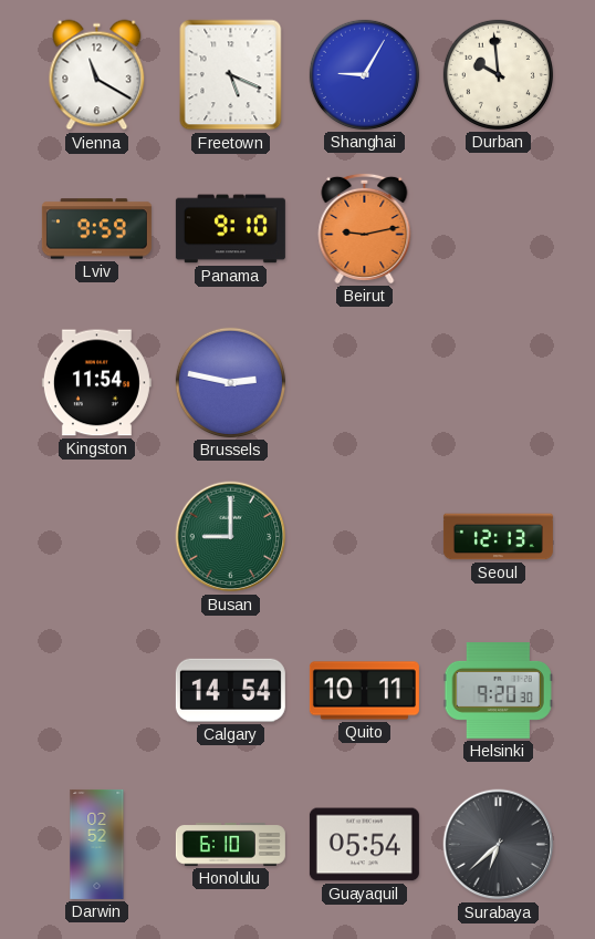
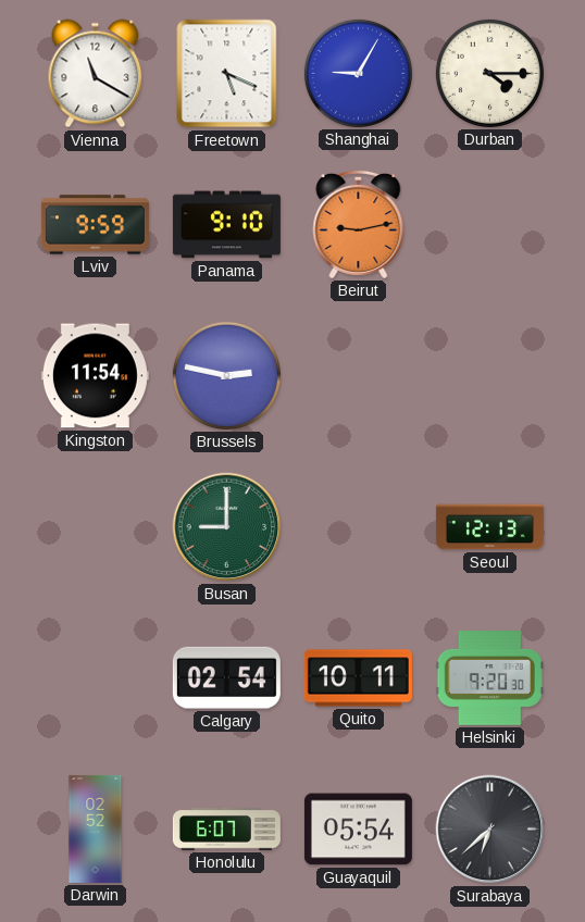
Durban: 9:59 -> 4:15
Calgary: 14:54 -> 02:54
Honolulu: 6:10 -> 6:07
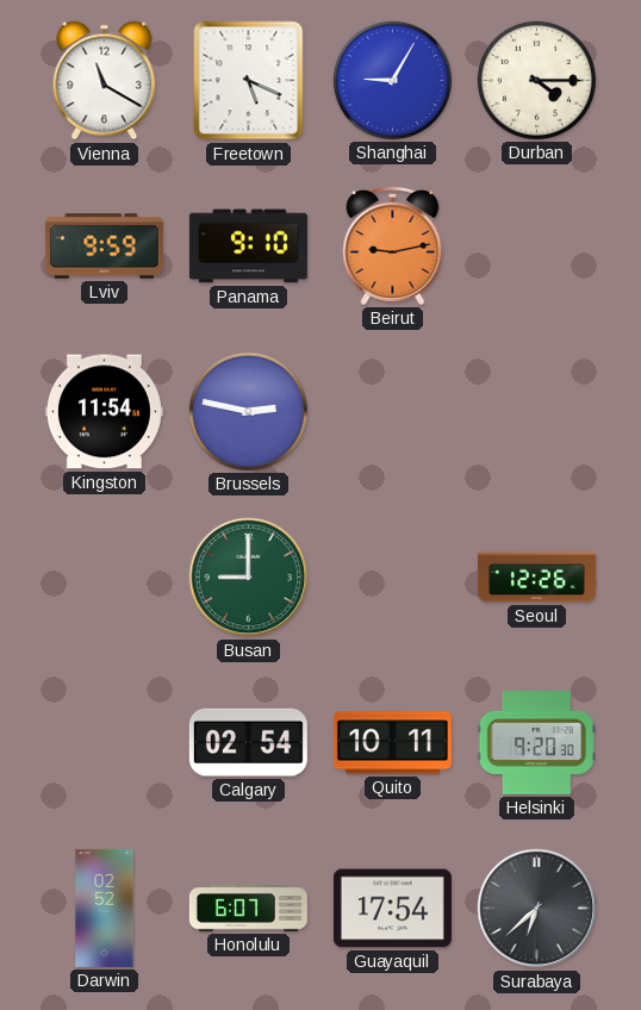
Seoul: 12:13 -> 12:26
Guayaquil: 05:54 -> 17:54
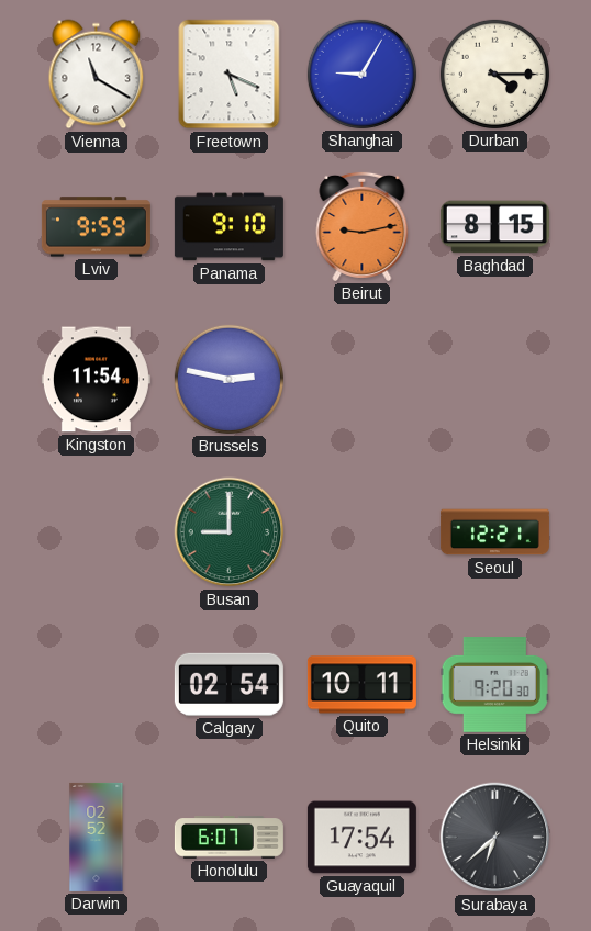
Baghdad: none -> 8:15
Seoul: 12:26 -> 12:21
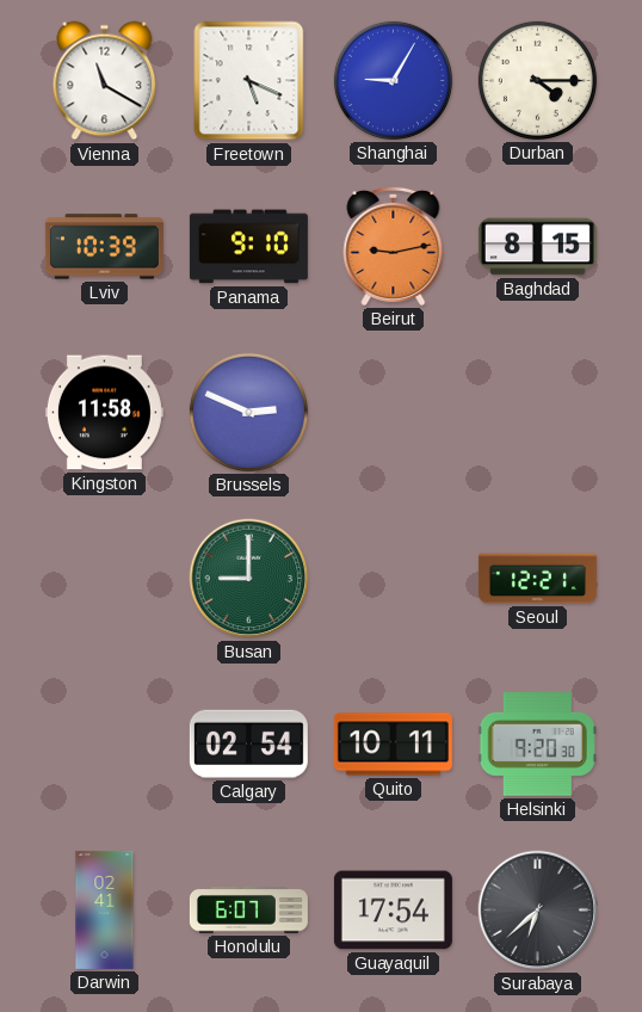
Lviv: 9:59 -> 10:39
Kingston: 11:54 -> 11:58
Brussels: 2:47 -> 2:49
Darwin: 02:52 -> 02:41
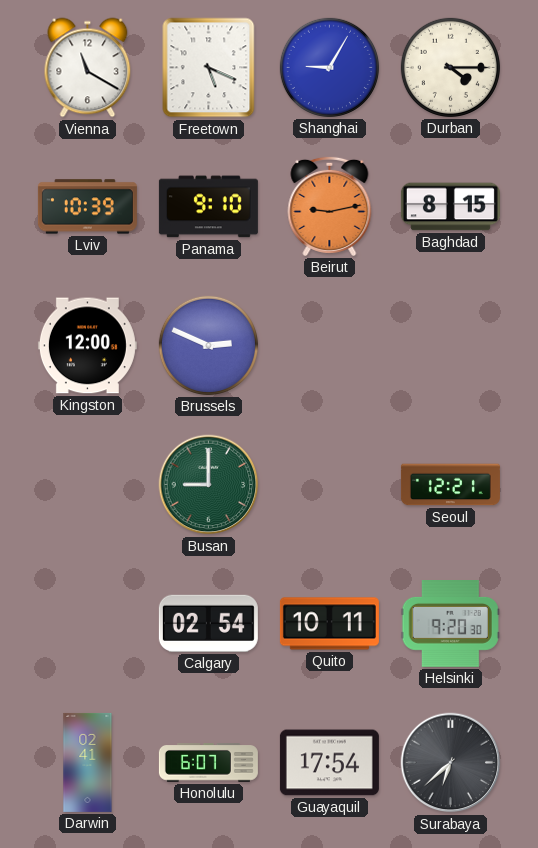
Kingston: 11:58 -> 12:00
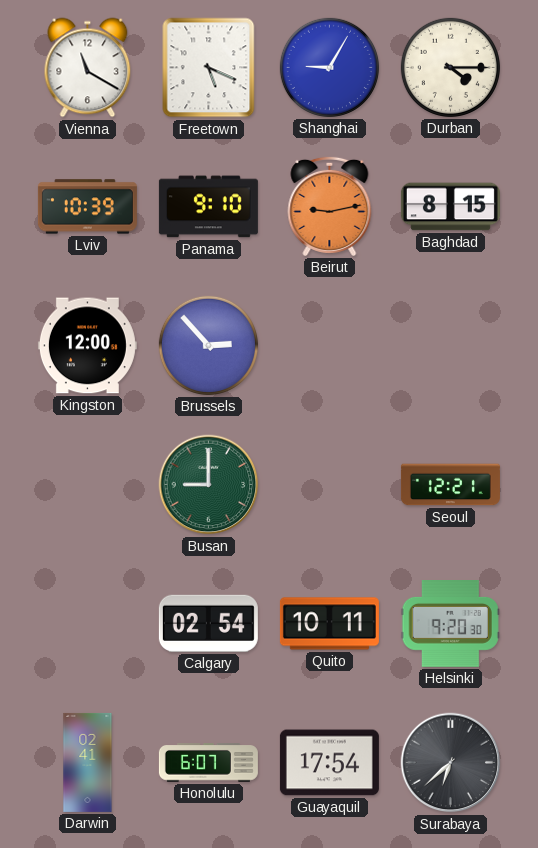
Brussels: 2:49 -> 2:53
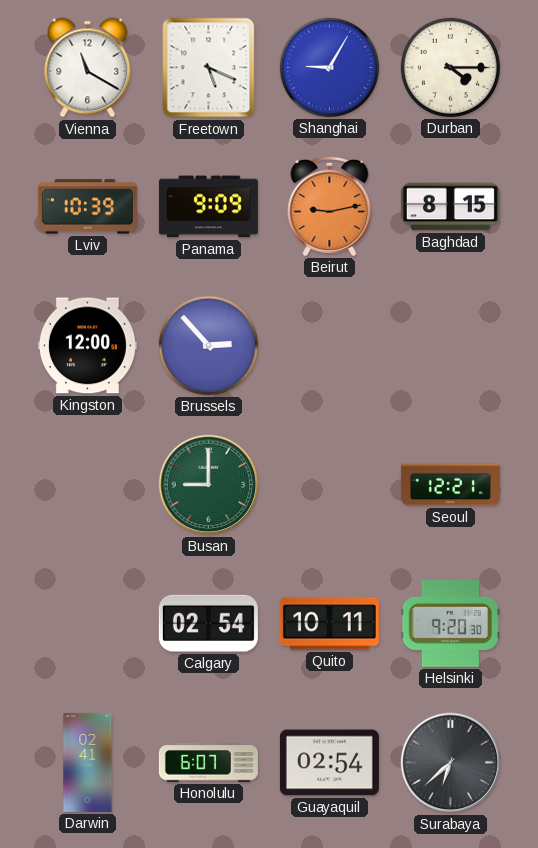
Panama: 9:10 -> 9:09
Guayaquil: 17:54 -> 02:54
